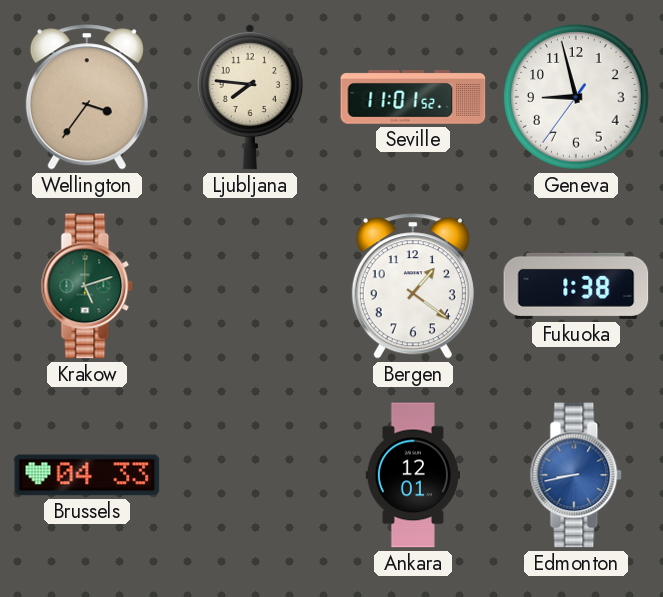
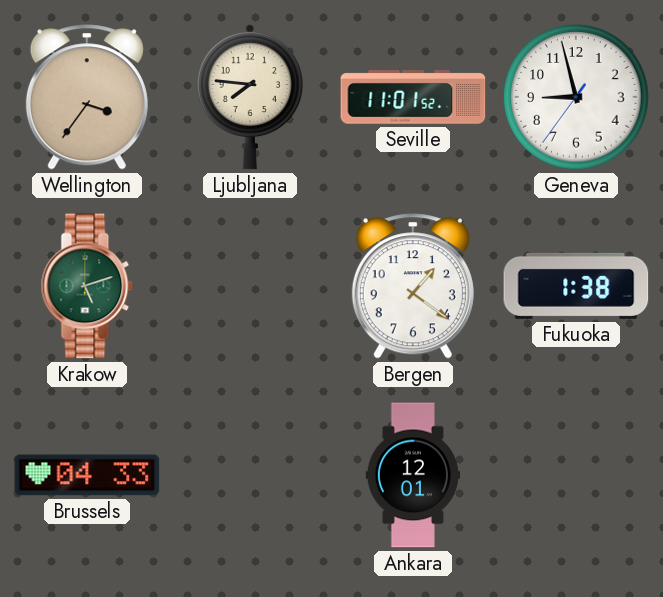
Edmonton: 8:43 -> none
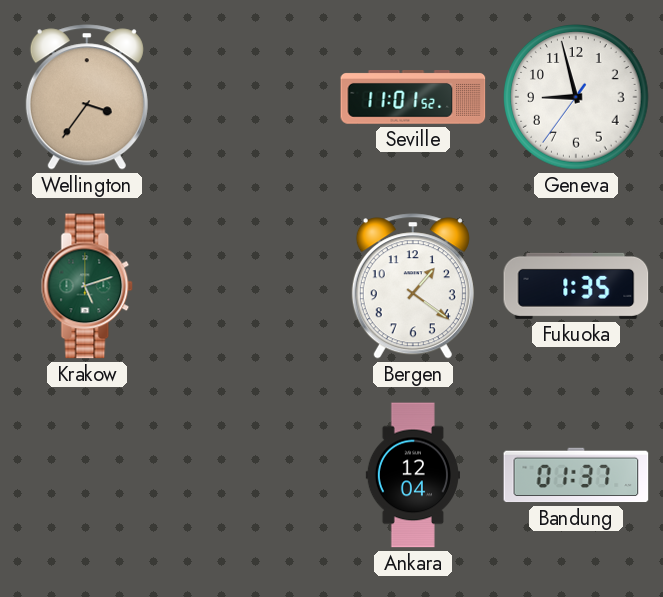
Ljubljana: 7:46 -> none
Fukuoka: 1:38 -> 1:35
Brussels: 04:33 -> none
Ankara: 12:01 -> 12:04
Bandung: none -> 01:37
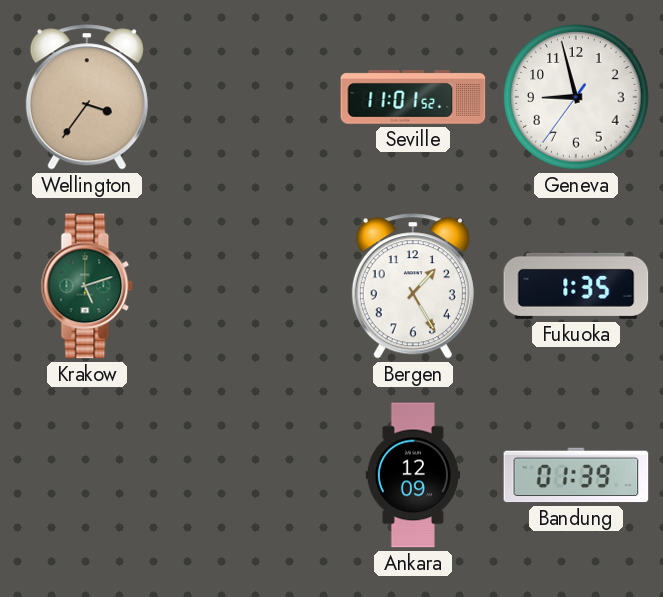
Bergen: 1:21 -> 1:25
Ankara: 12:04 -> 12:09
Bandung: 01:37 -> 01:39
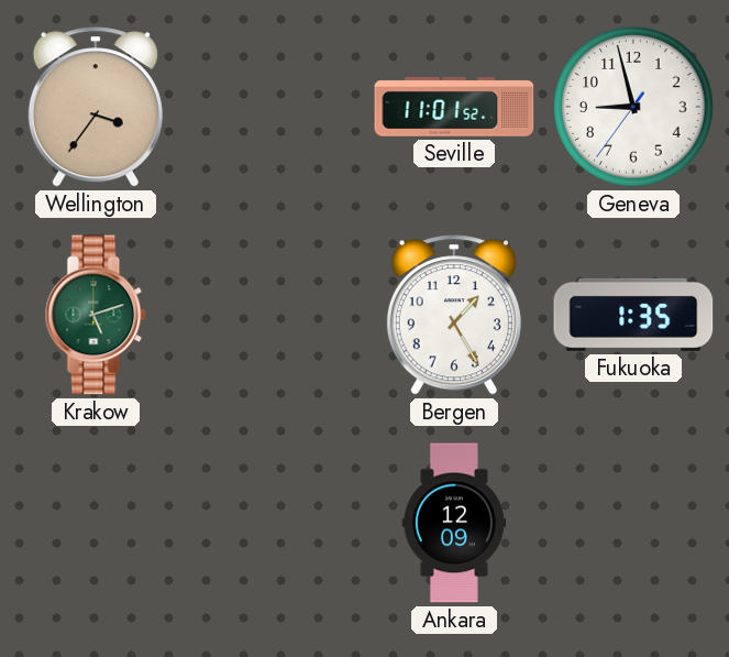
Bandung: 01:39 -> none
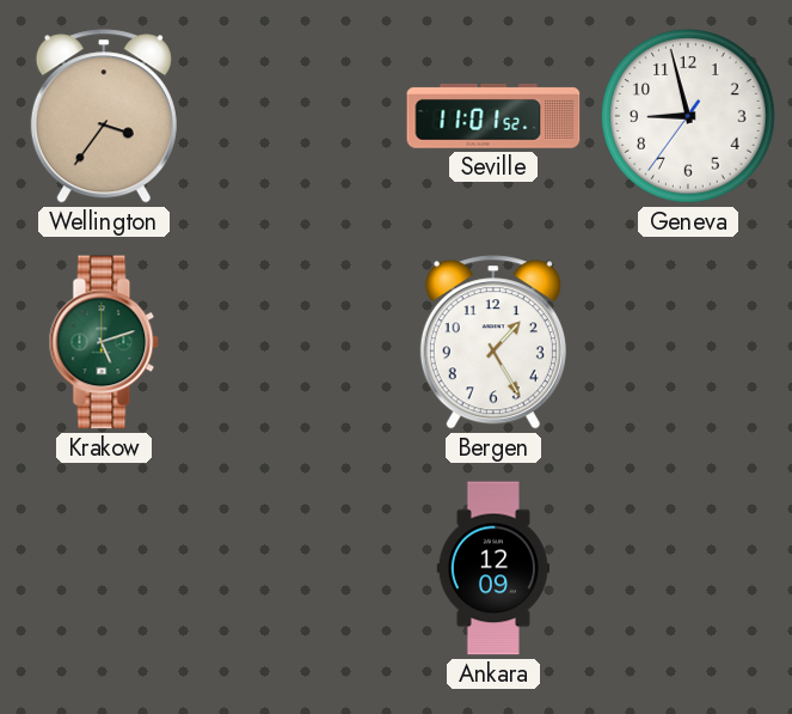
Fukuoka: 1:35 -> none
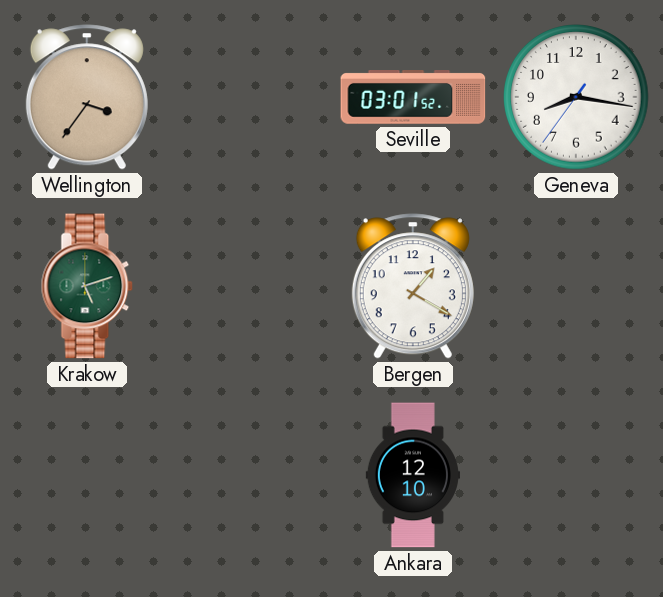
Seville: 11:01 -> 03:01
Geneva: 8:57 -> 8:16
Bergen: 1:25 -> 1:20
Ankara: 12:09 -> 12:10
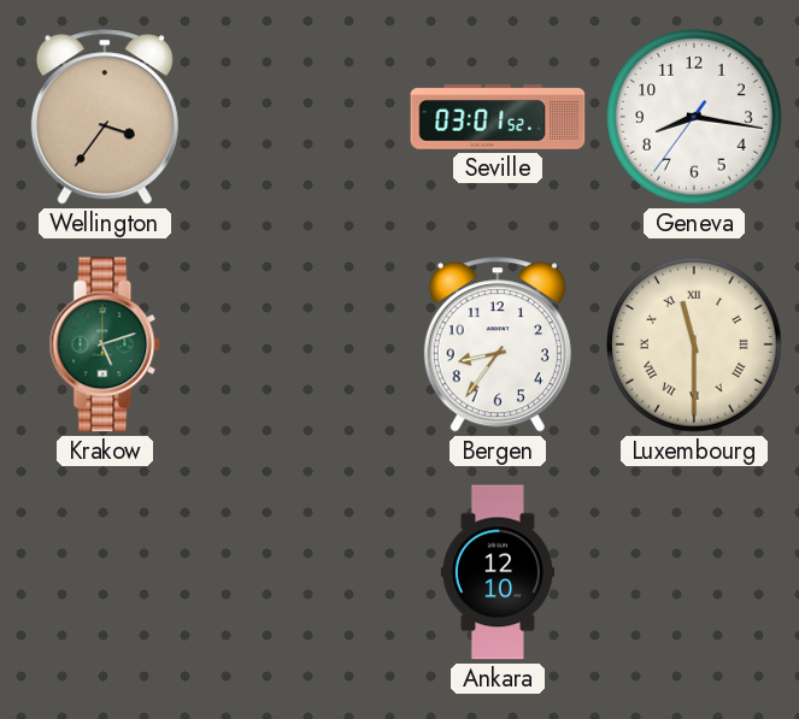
Bergen: 1:20 -> 8:36
Luxembourg: none -> 11:30
